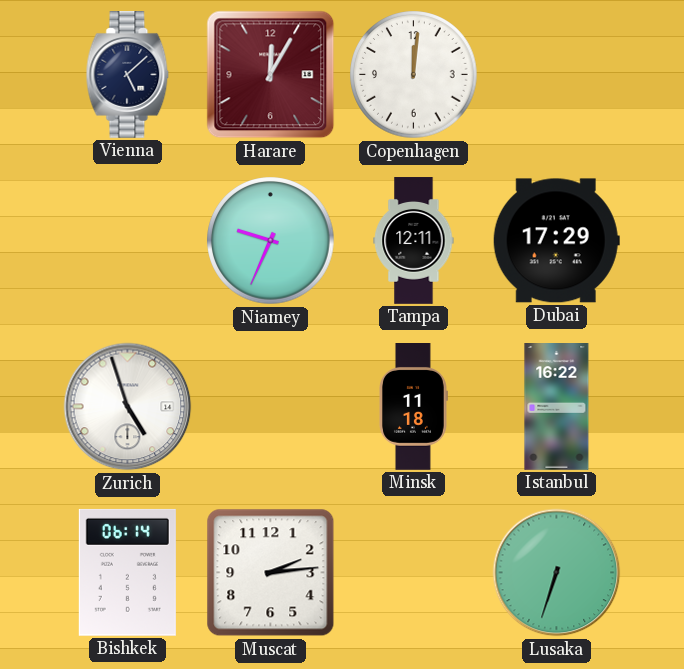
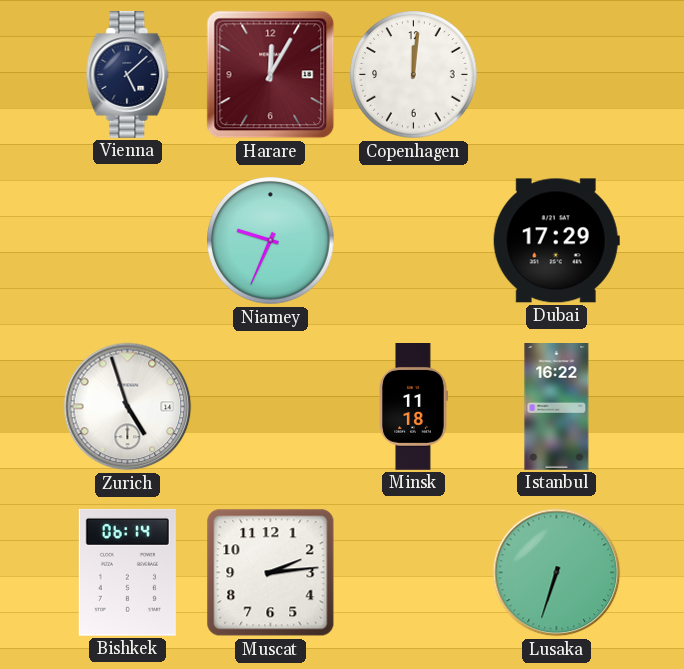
Tampa: 12:11 -> none
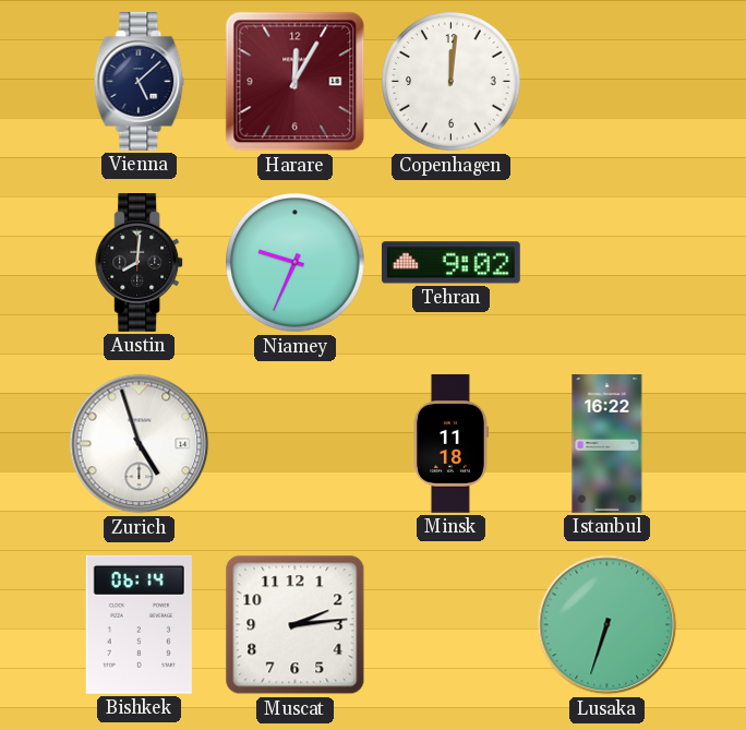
Austin: none -> 8:01
Tehran: none -> 9:02
Dubai: 17:29 -> none
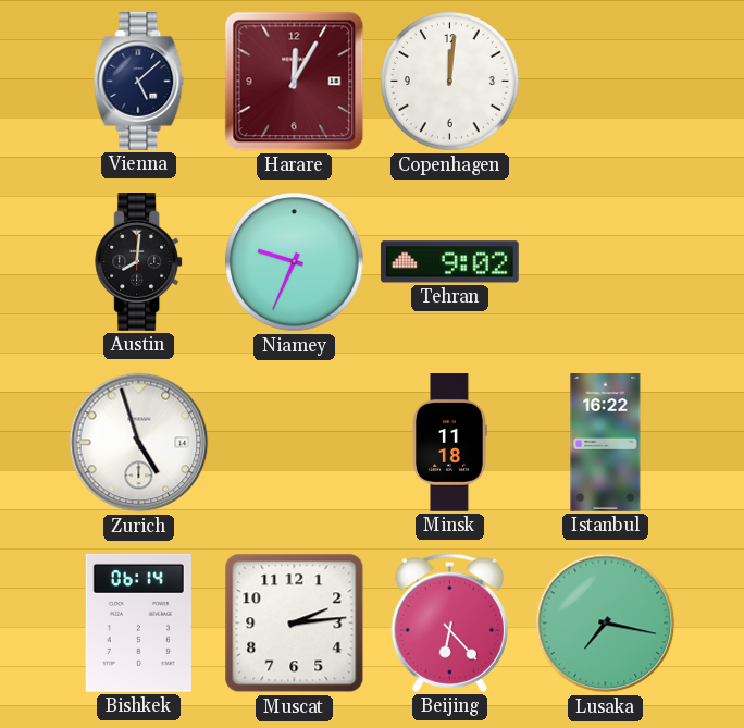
Beijing: none -> 6:23
Lusaka: 6:33 -> 7:17
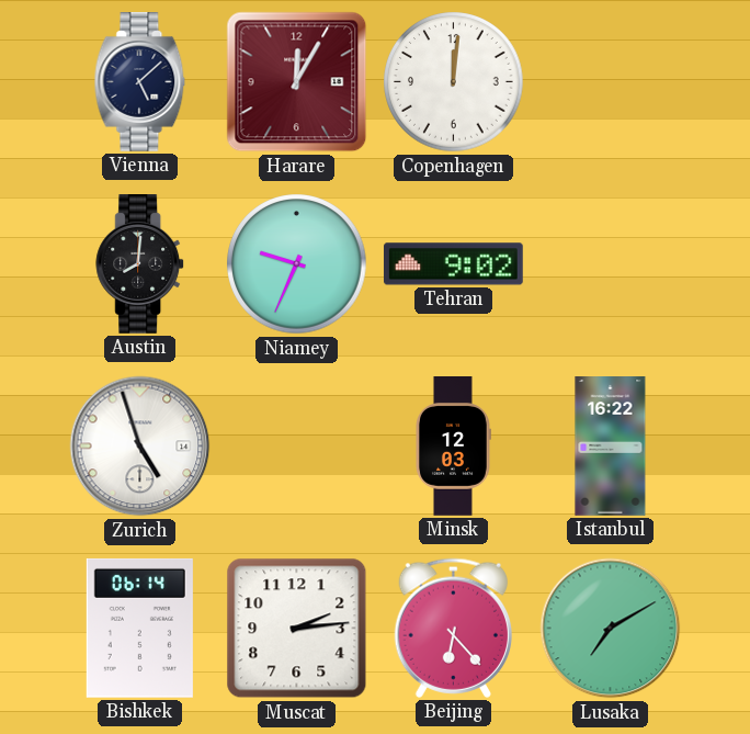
Minsk: 11:18 -> 12:03
Lusaka: 7:17 -> 7:10
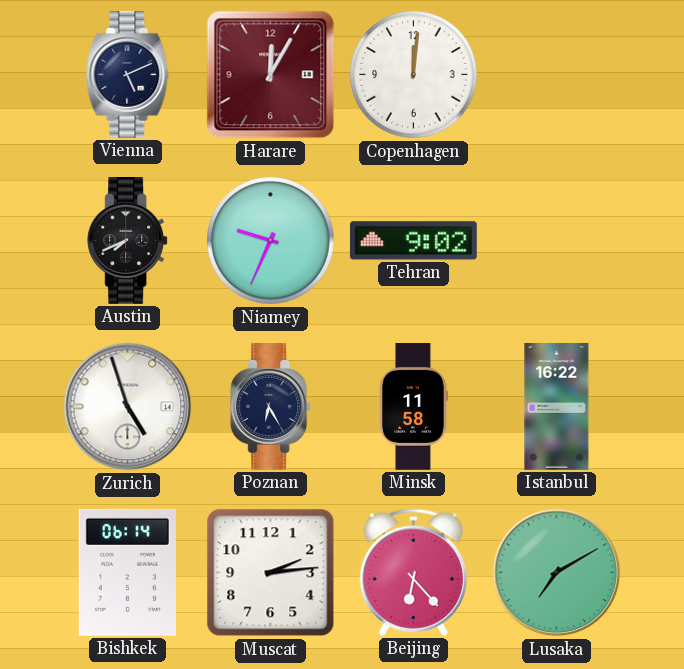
Vienna: 5:08 -> 5:11
Austin: 8:01 -> 7:41
Poznan: none -> 6:25
Minsk: 12:03 -> 11:58
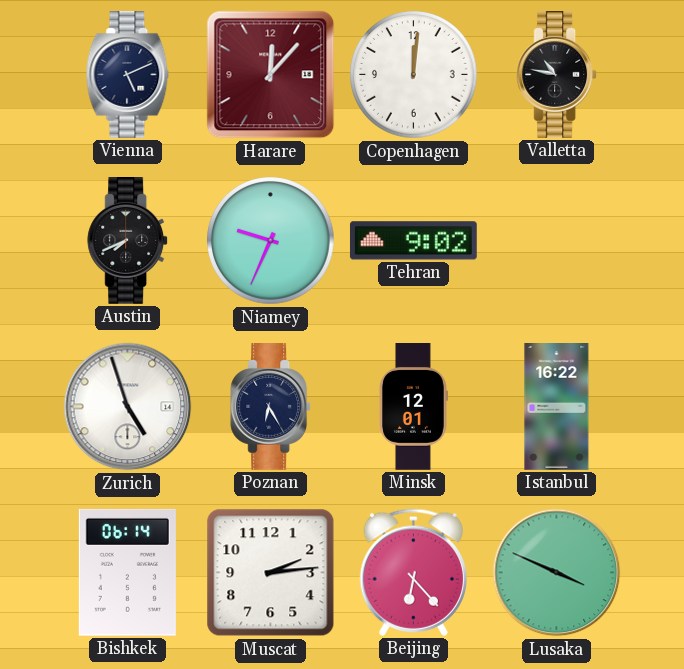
Harare: 12:05 -> 12:07
Valletta: none -> 10:47
Minsk: 11:58 -> 12:01
Lusaka: 7:10 -> 3:49
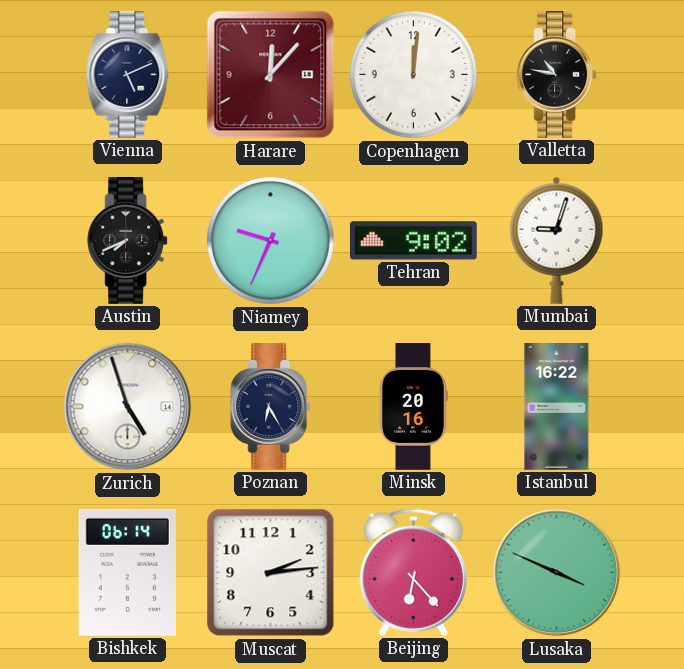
Mumbai: none -> 9:03
Minsk: 12:01 -> 20:16
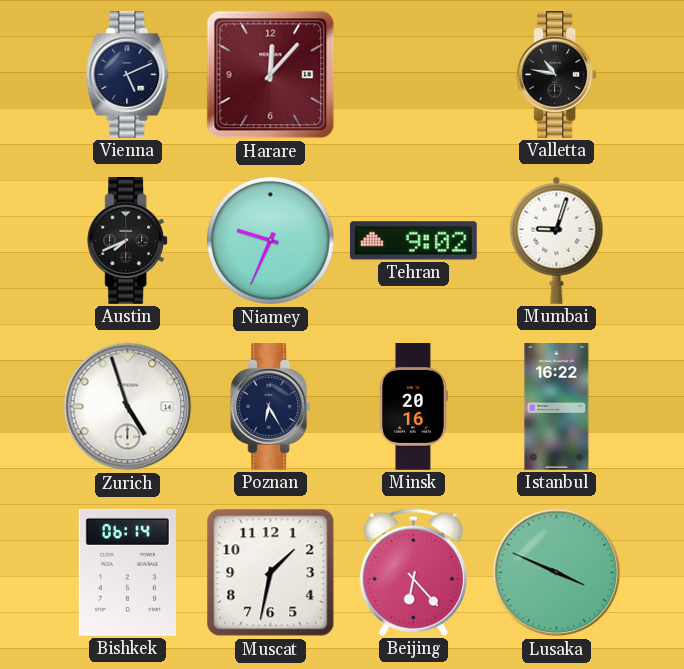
Copenhagen: 12:01 -> none
Muscat: 2:14 -> 1:32
